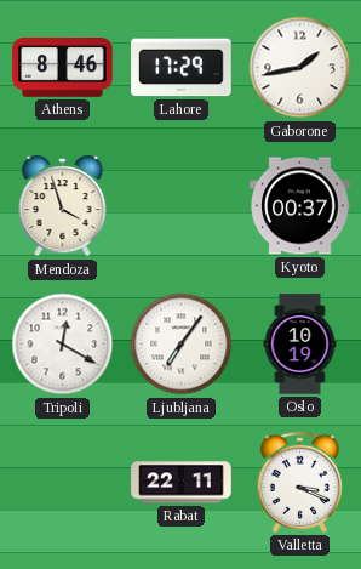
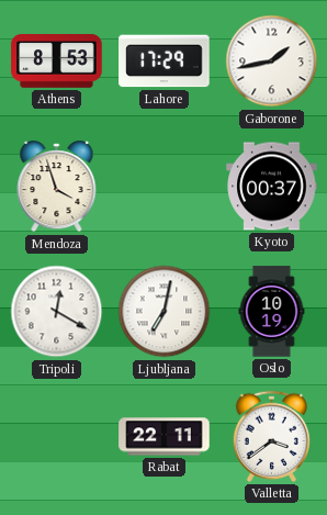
Athens: 8:46 -> 8:53
Ljubljana: 7:06 -> 7:02
Valletta: 3:19 -> 3:39
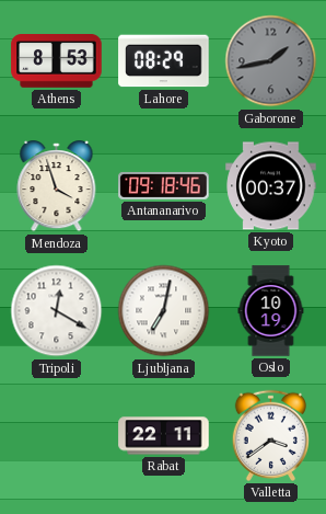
Lahore: 17:29 -> 08:29
Gaborone dial: white -> grey
Antananarivo: none -> 09:18
